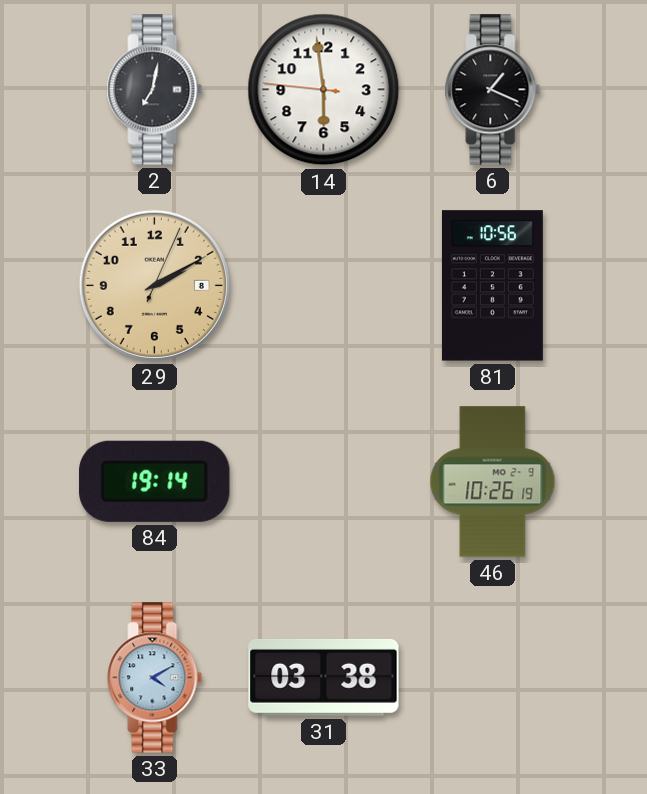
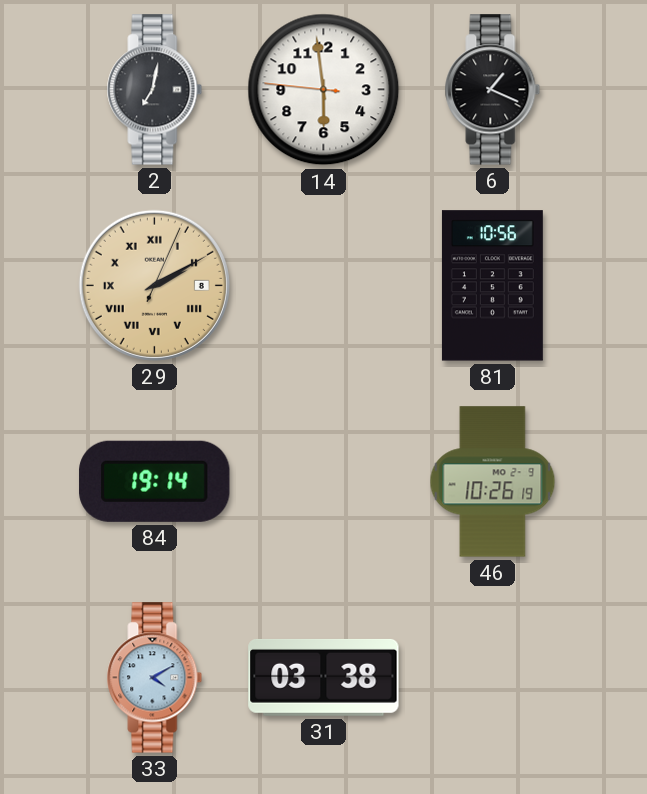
29 numerals: Arabic -> Roman
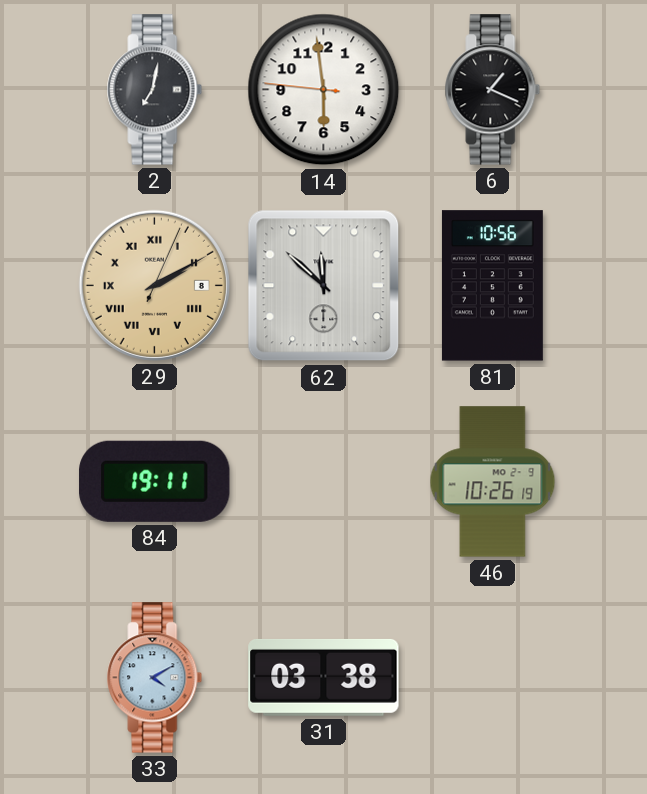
62: none -> 11:52
84: 19:14 -> 19:11
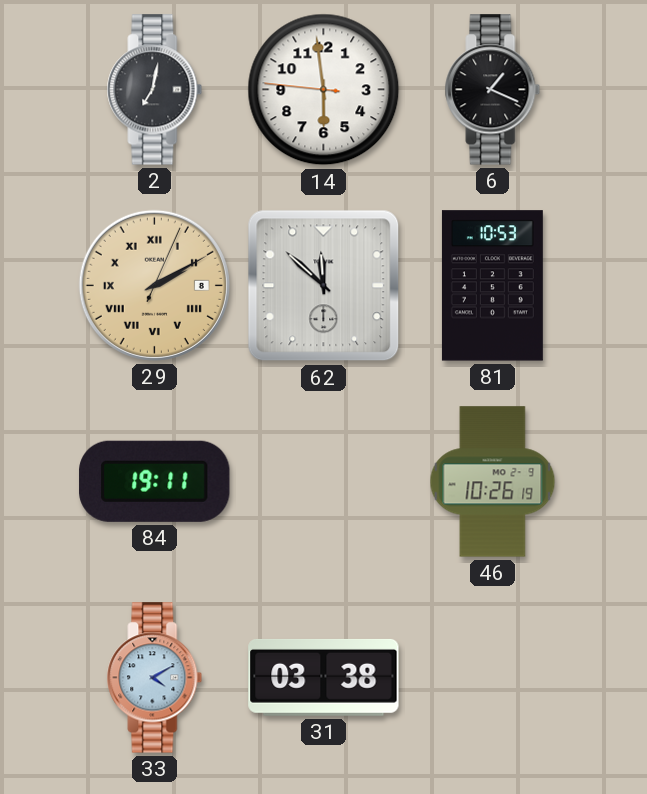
81: 10:56 -> 10:53
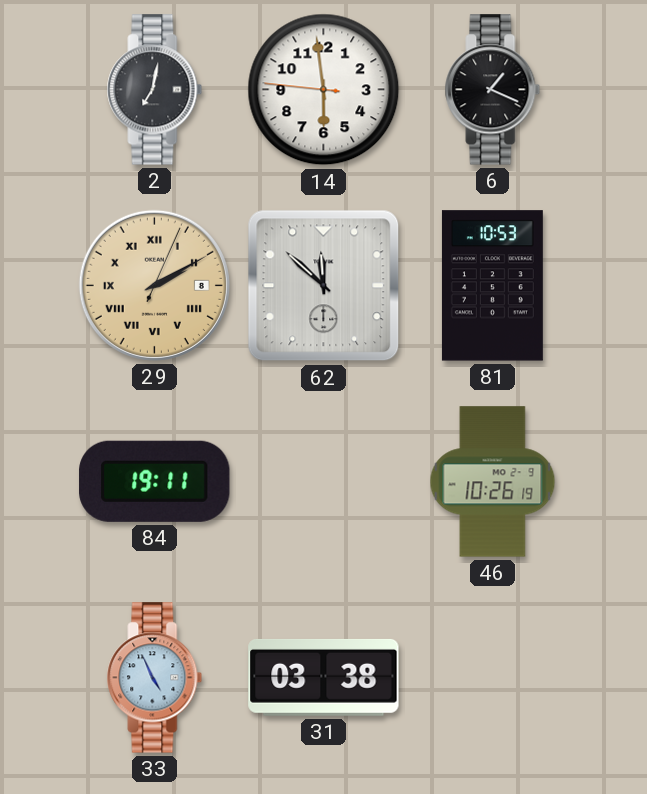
33: 4:10 -> 4:56
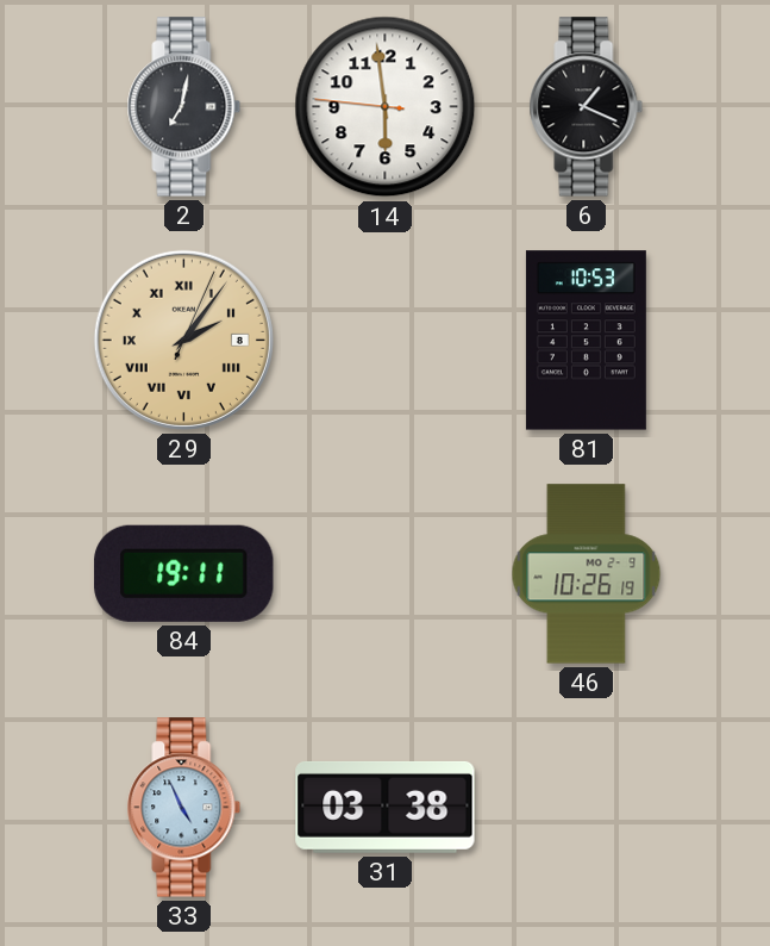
29: 2:10 -> 2:06
62: 11:52 -> none
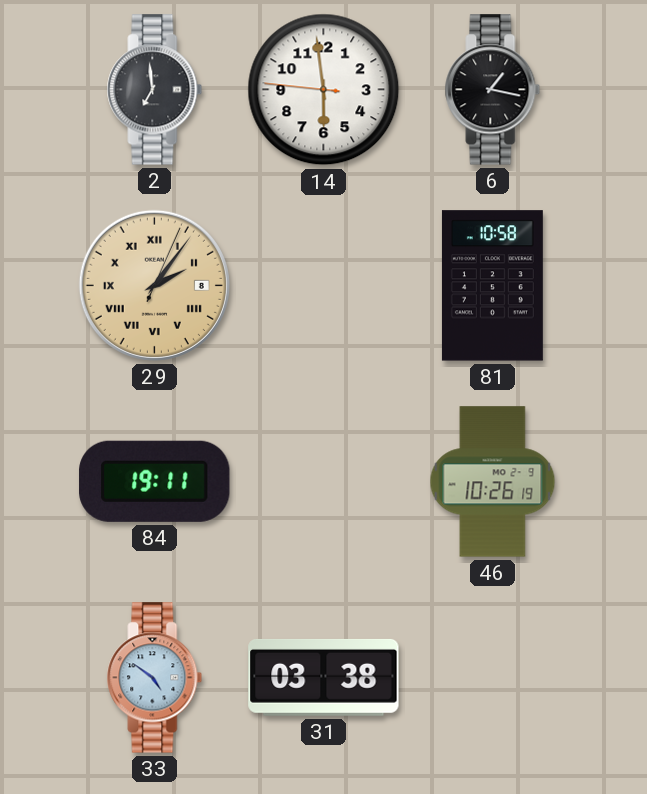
2: 7:02 -> 6:59
6: 1:19 -> 1:17
81: 10:53 -> 10:58
33: 4:56 -> 4:51
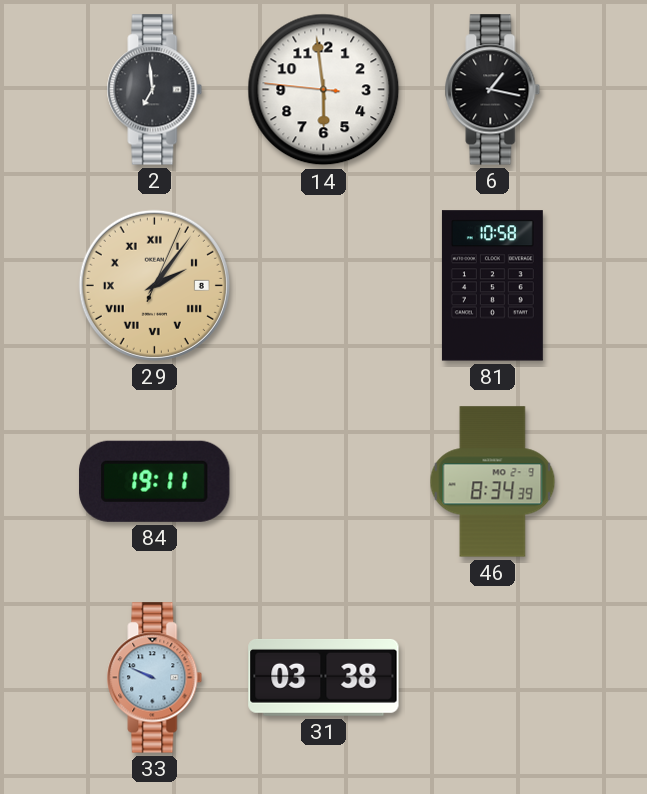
46: 10:26 -> 8:34
33: 4:51 -> 9:49
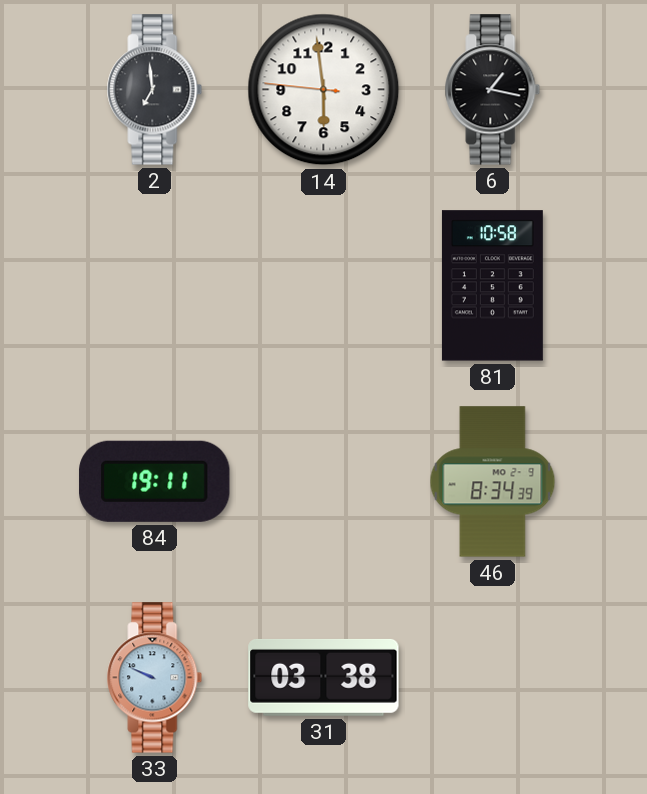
29: 2:06 -> none
